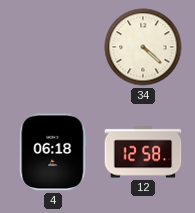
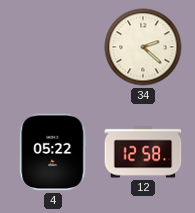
34: 4:22 -> 2:22
4: 06:18 -> 05:22
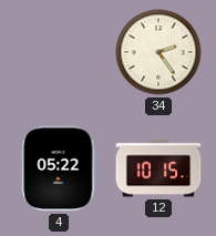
34: 2:22 -> 2:24
12: 12:58 -> 10:15
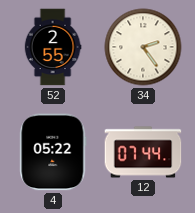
52: none -> 2:55
12: 10:15 -> 07:44
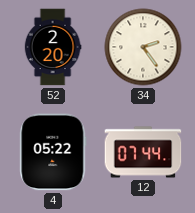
52: 2:55 -> 2:20
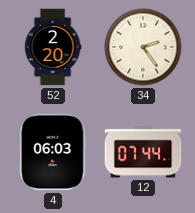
4: 05:22 -> 06:03
